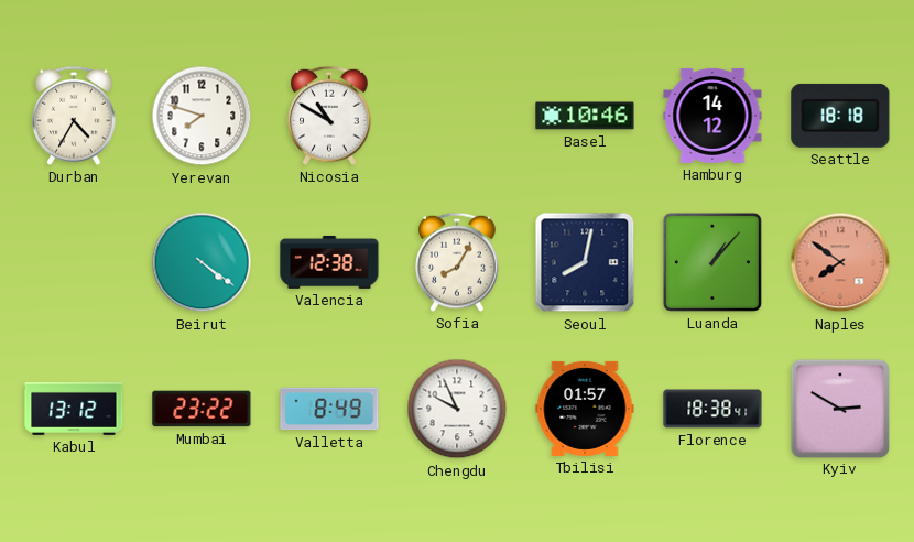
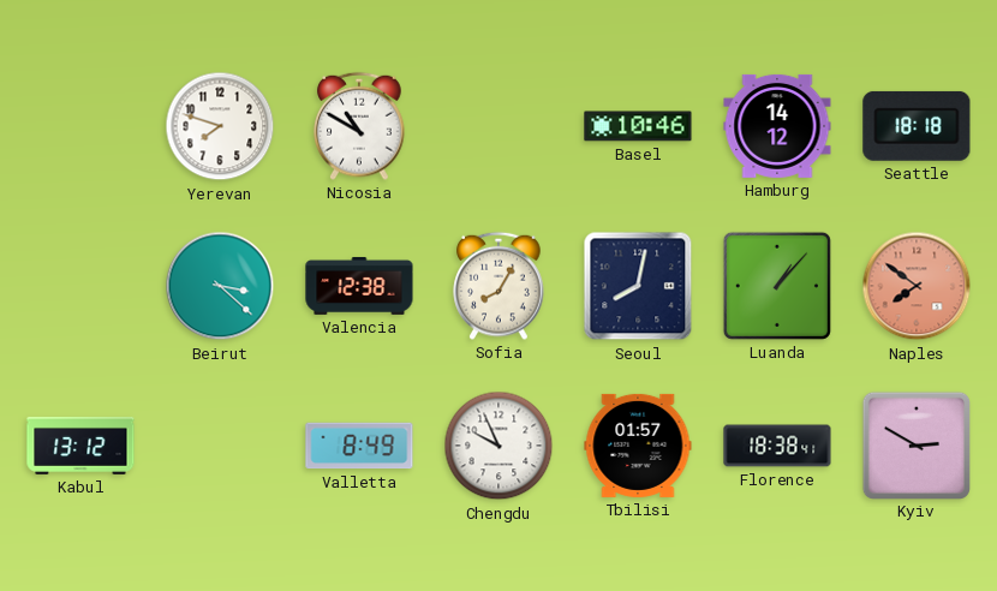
Durban: 4:35 -> none
Beirut: 4:21 -> 3:22
Mumbai: 23:22 -> none
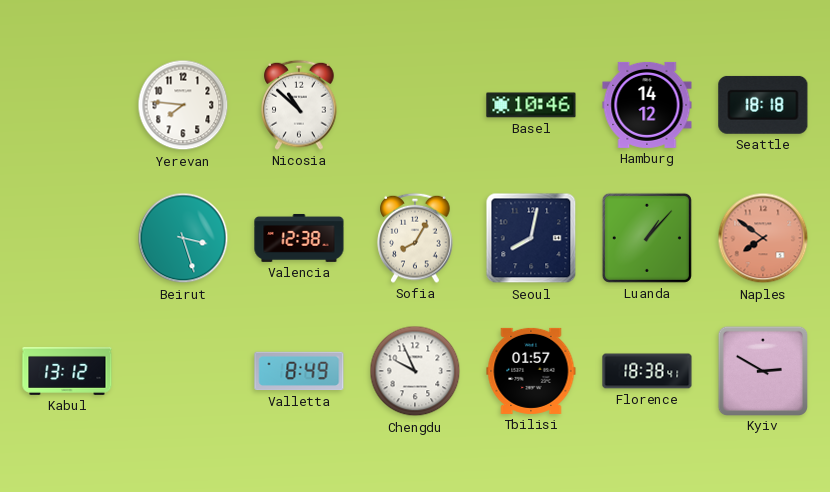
Yerevan: 7:48 -> 7:46
Nicosia: 10:50 -> 10:52
Beirut: 3:22 -> 3:27
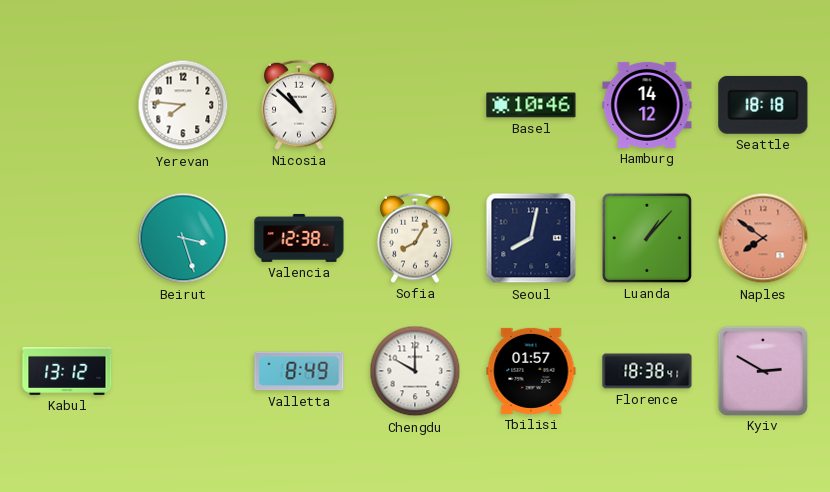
Chengdu: 9:56 -> 10:00
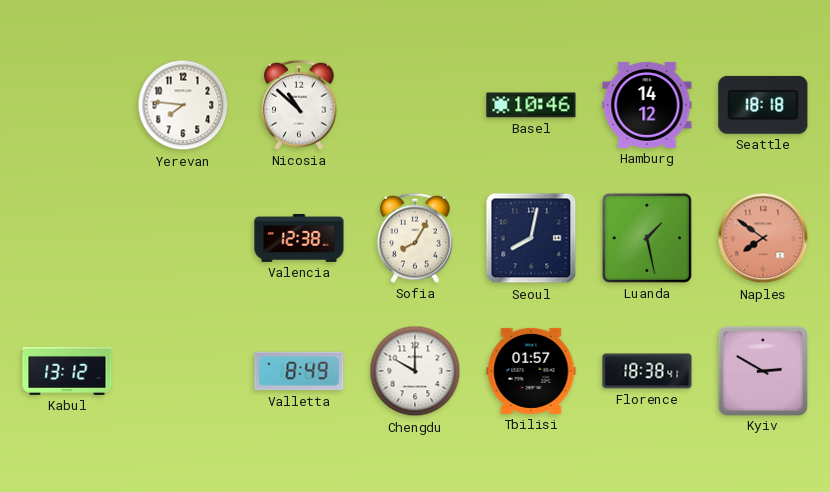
Beirut: 3:27 -> none
Luanda: 1:07 -> 1:28
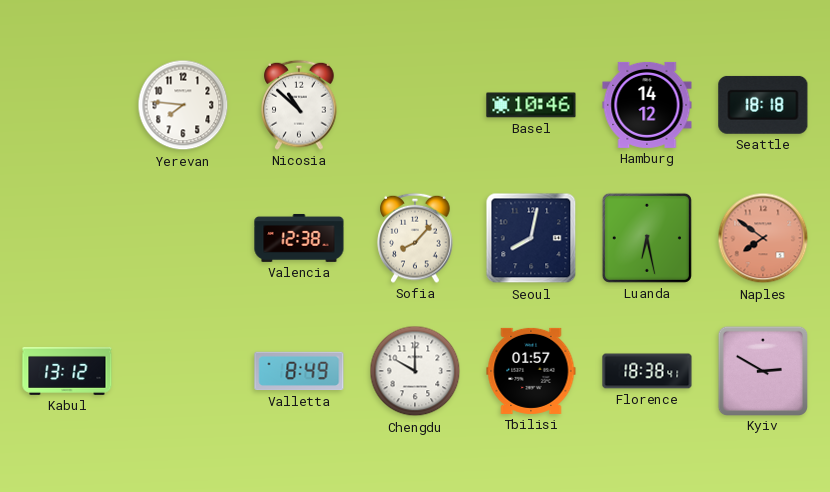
Sofia: 8:05 -> 8:07
Luanda: 1:28 -> 6:28
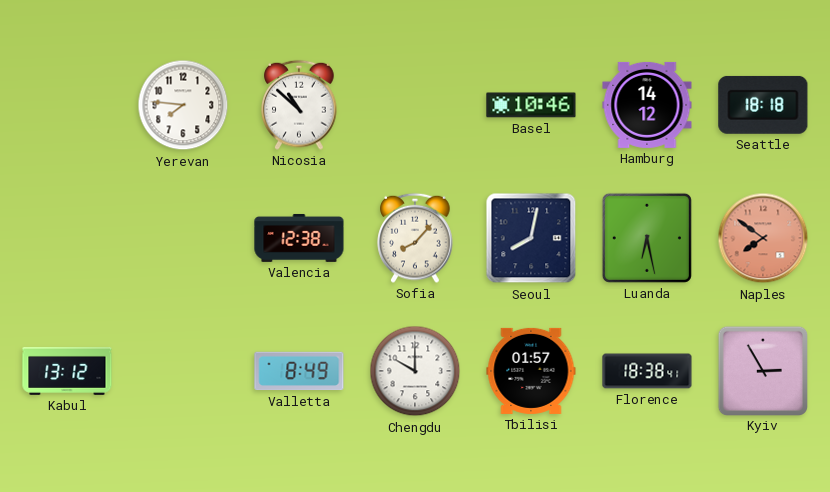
Kyiv: 2:50 -> 2:55
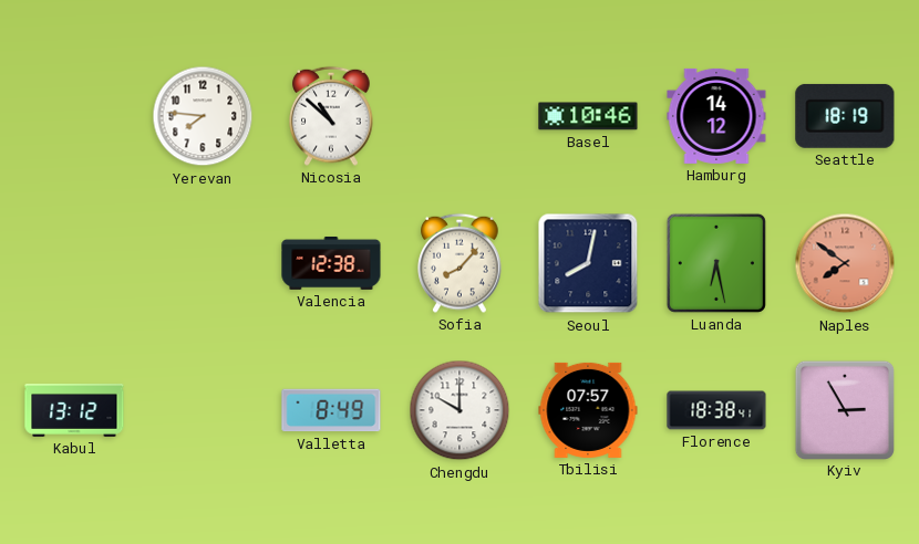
Seattle: 18:18 -> 18:19
Tbilisi: 01:57 -> 07:57
